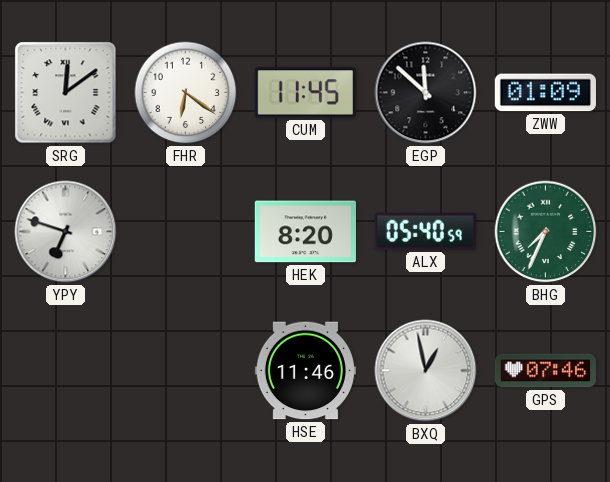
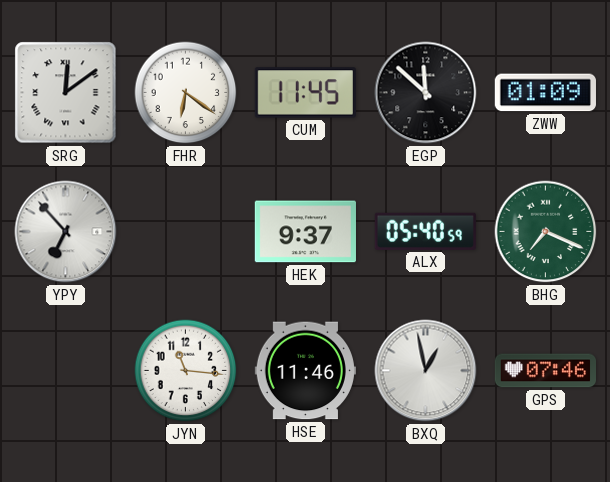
YPY: 6:48 -> 6:53
HEK: 8:20 -> 9:37
BHG: 7:34 -> 7:19
JYN: none -> 11:16
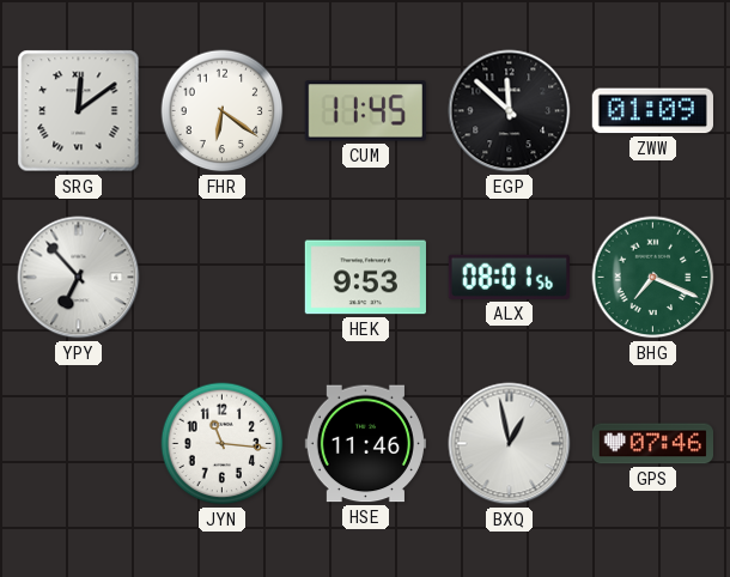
HEK: 9:37 -> 9:53
ALX: 05:40 -> 08:01
